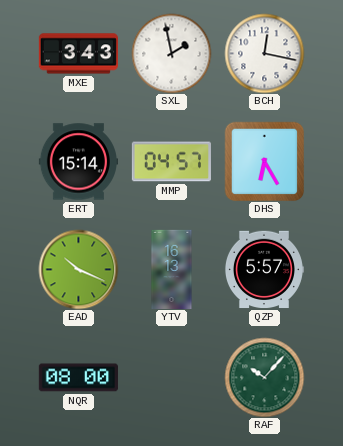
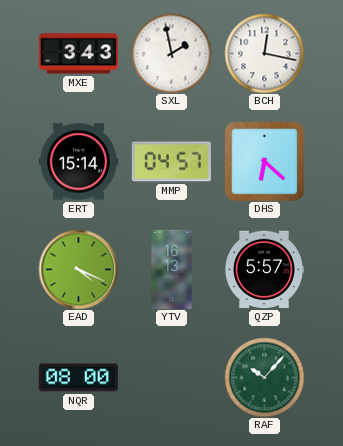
DHS: 6:25 -> 6:22
EAD: 10:19 -> 4:19
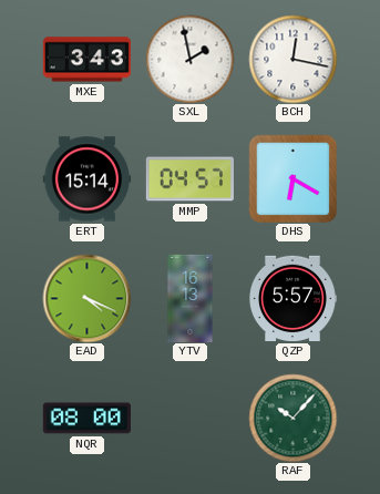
DHS: 6:22 -> 6:20
